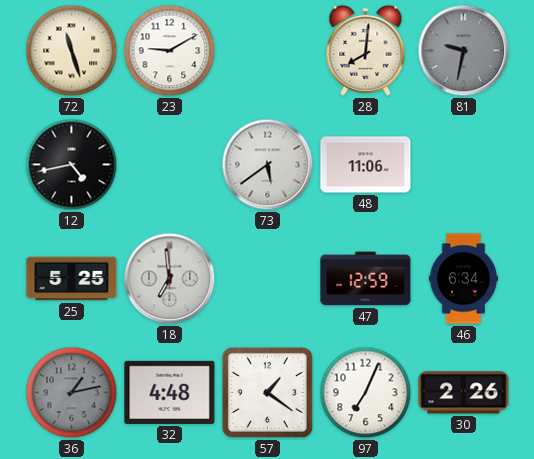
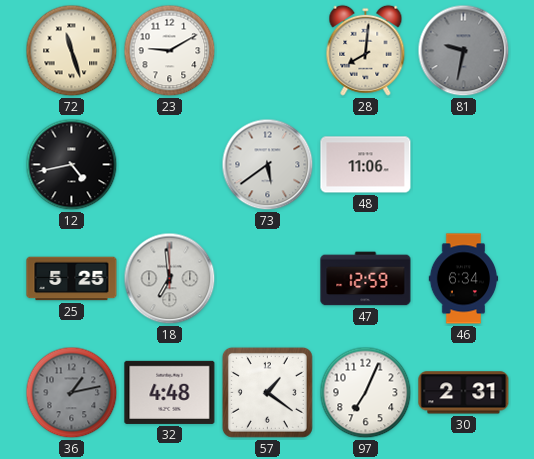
30: 2:26 -> 2:31
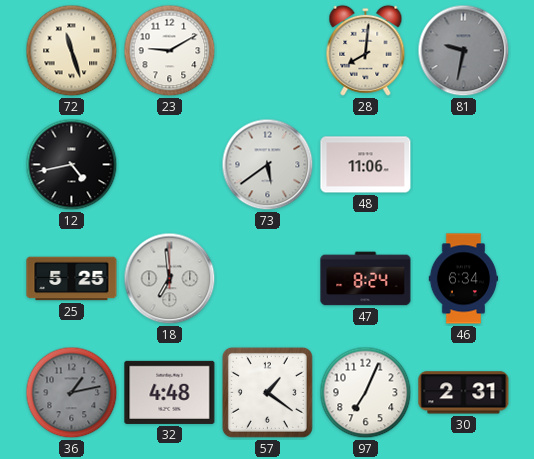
47: 12:59 -> 8:24
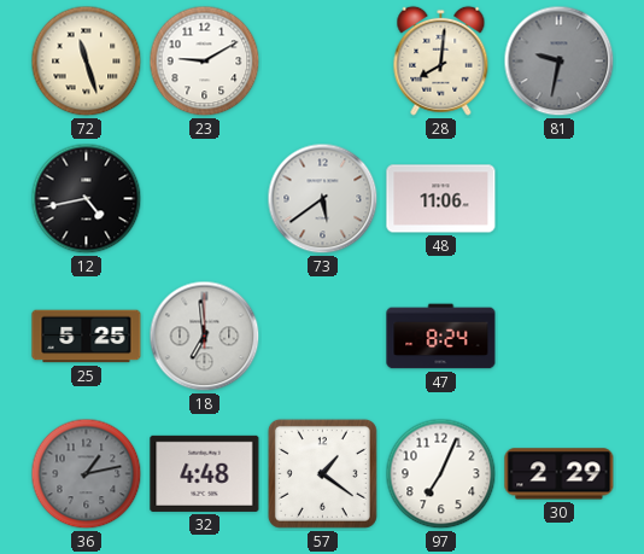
46: 6:34 -> none
30: 2:31 -> 2:29
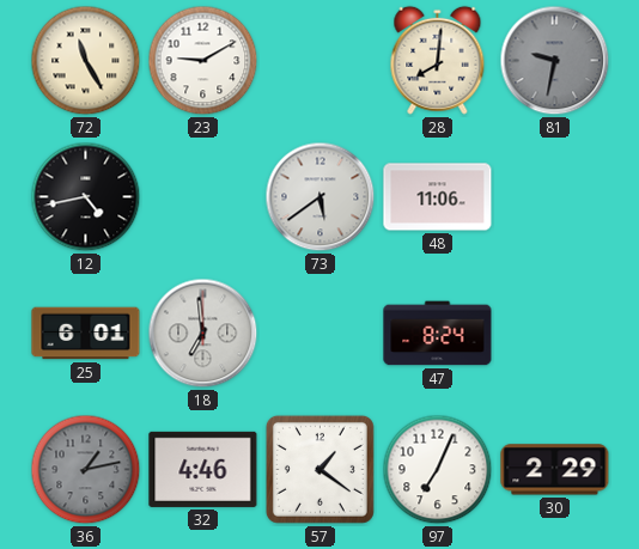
72: 11:27 -> 11:25
25: 5:25 -> 6:01
32: 4:48 -> 4:46
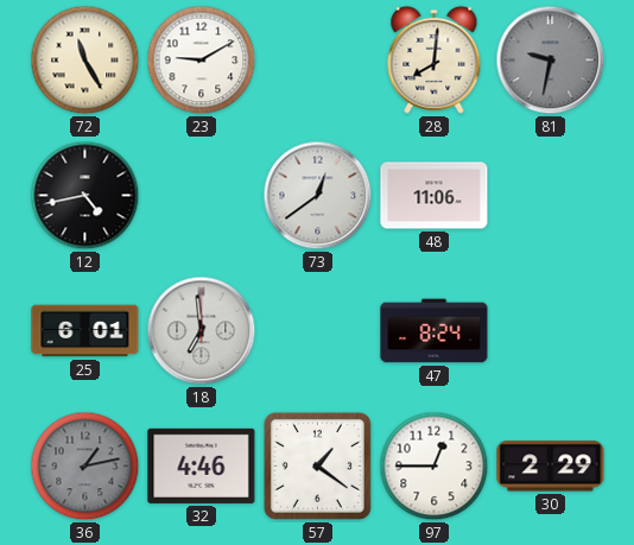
73: 5:39 -> 12:39
97: 7:04 -> 12:45
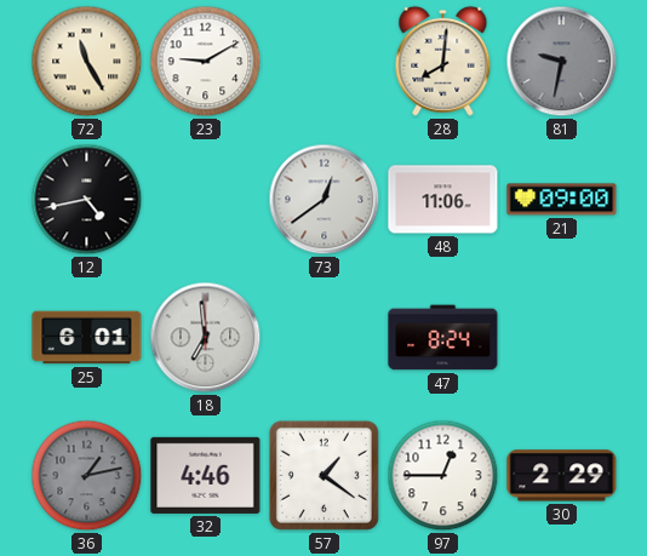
21: none -> 09:00
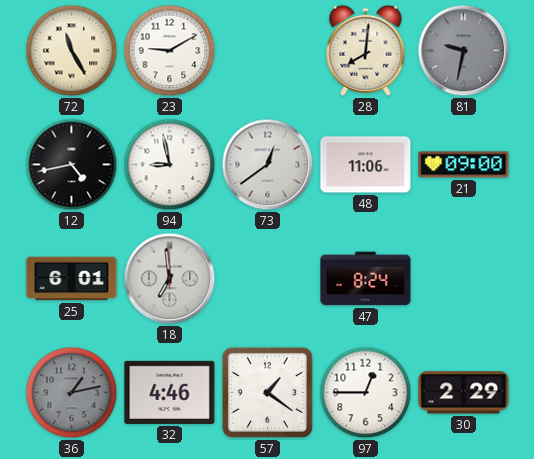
94: none -> 8:58
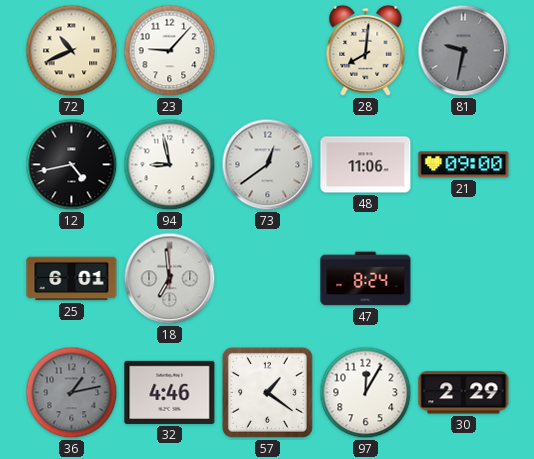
72: 11:25 -> 10:41
23: 9:10 -> 9:07
97: 12:45 -> 12:05
